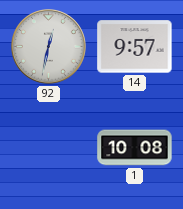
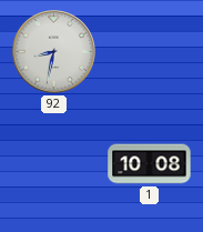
92: 12:32 -> 8:32
14: 9:57 -> none
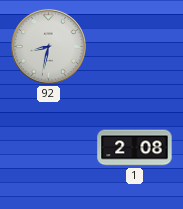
1: 10:08 -> 2:08
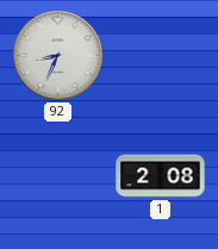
92: 8:32 -> 8:34
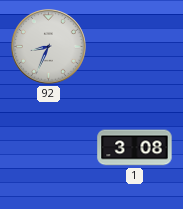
1: 2:08 -> 3:08
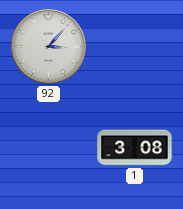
92: 8:34 -> 3:07
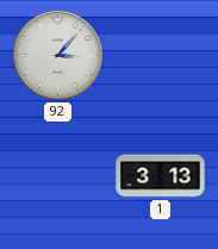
1: 3:08 -> 3:13
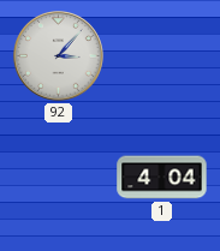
1: 3:13 -> 4:04
